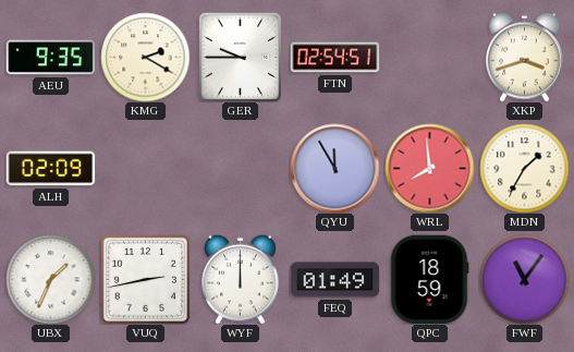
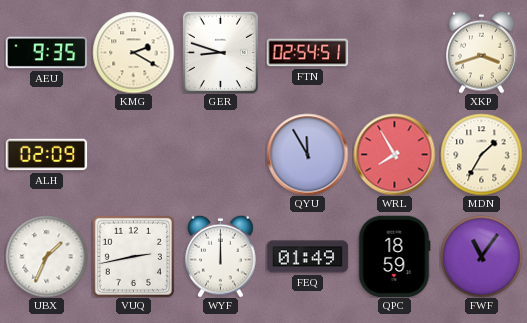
GER: 9:45 -> 8:48
WRL: 7:59 -> 7:55
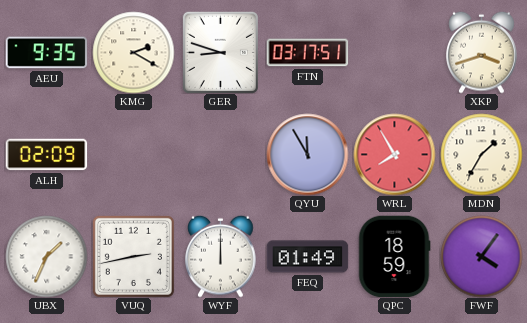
FTN: 02:54 -> 03:17
FWF: 11:06 -> 4:06
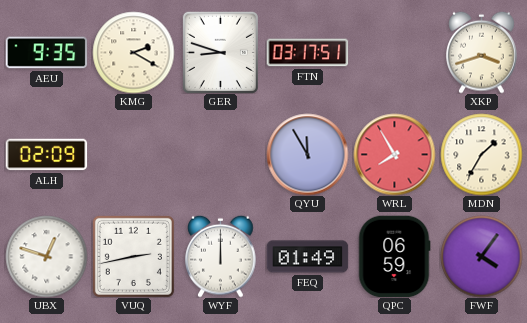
UBX: 1:34 -> 12:48
QPC: 18:59 -> 06:59
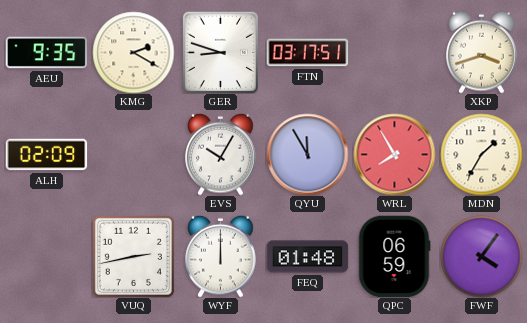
EVS: none -> 10:05
UBX: 12:48 -> none
FEQ: 01:49 -> 01:48
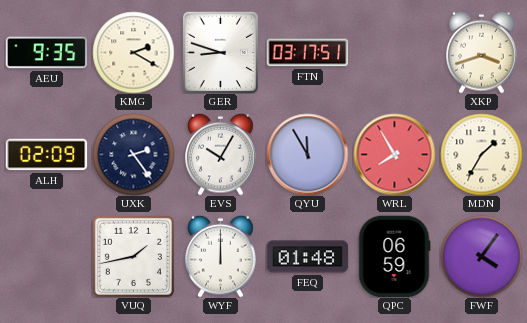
UXK: none -> 2:24
VUQ: 2:43 -> 1:43
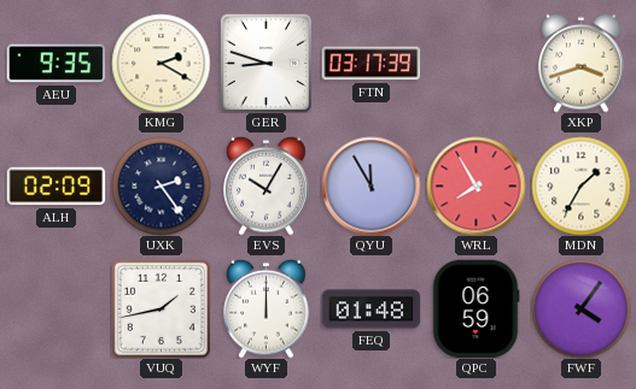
FTN: 03:17:51 -> 03:17:39
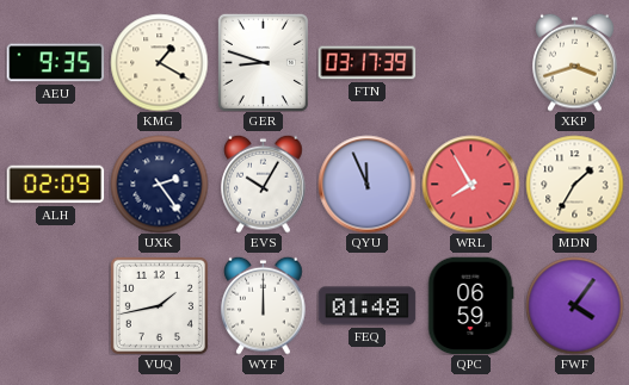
KMG: 2:20 -> 1:20
QYU: 11:55 -> 11:56
